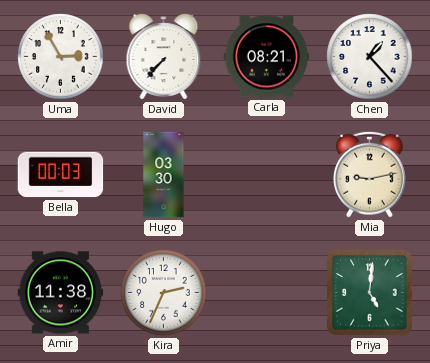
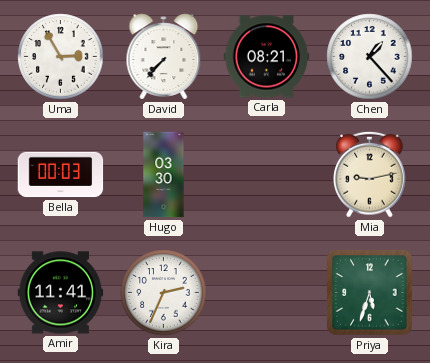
Amir: 11:38 -> 11:41
Priya: 5:01 -> 5:33
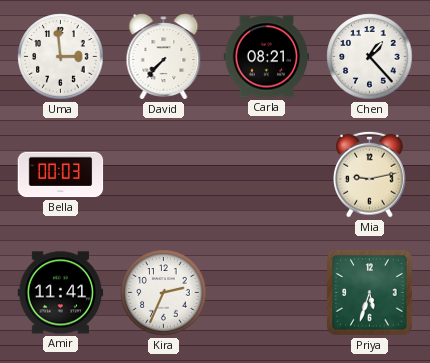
Uma: 2:55 -> 2:59
Hugo: 03:30 -> none
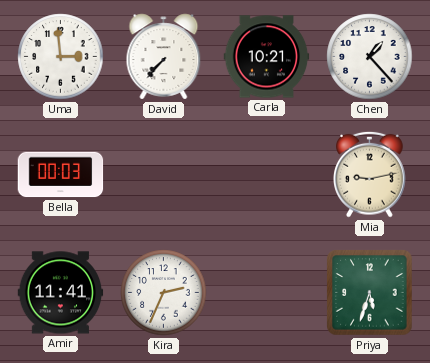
Carla: 08:21 -> 10:21
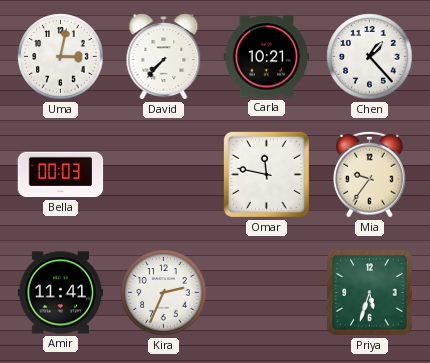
Uma: 2:59 -> 3:02
Omar: none -> 11:47
Mia: 9:13 -> 9:36
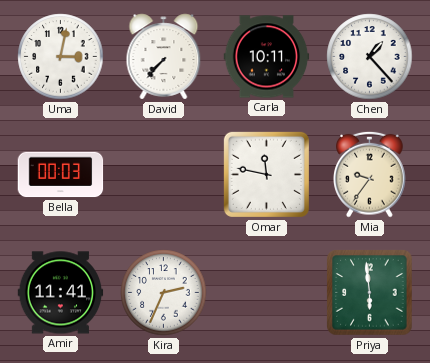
Carla: 10:21 -> 10:11
Priya: 5:33 -> 5:59
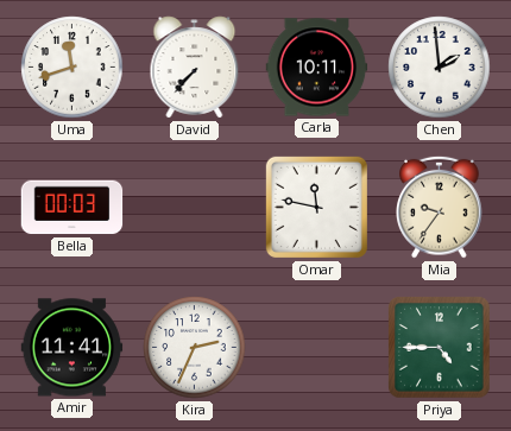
Uma: 3:02 -> 11:42
Chen: 1:23 -> 1:59
Priya: 5:59 -> 4:45
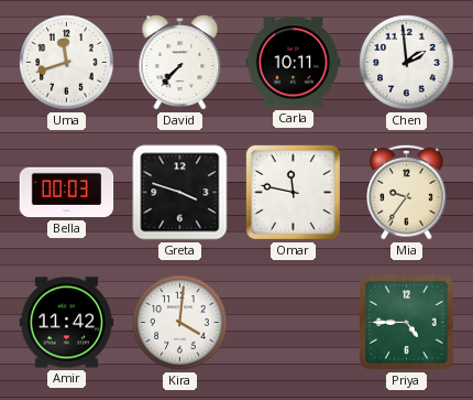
Greta: none -> 3:48
Amir: 11:41 -> 11:42
Kira: 2:34 -> 4:01
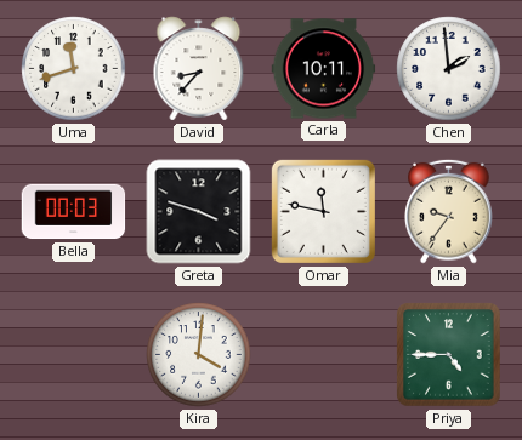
David: 7:37 -> 8:37
Amir: 11:42 -> none
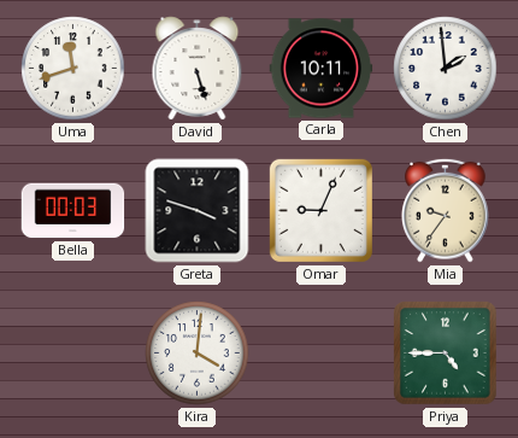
David: 8:37 -> 5:27
Omar: 11:47 -> 9:04
